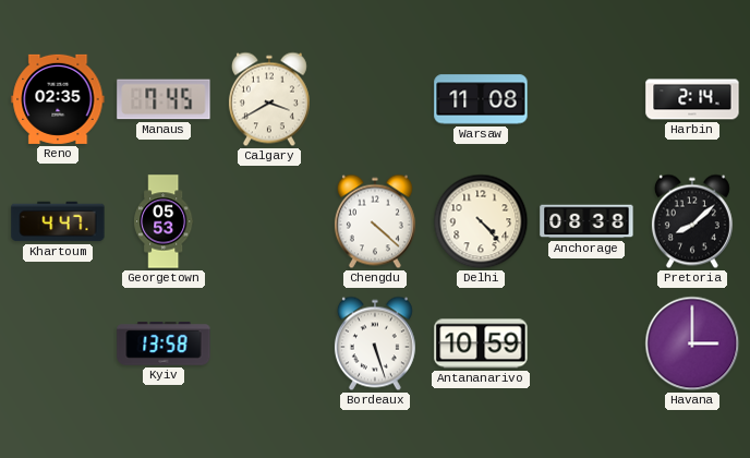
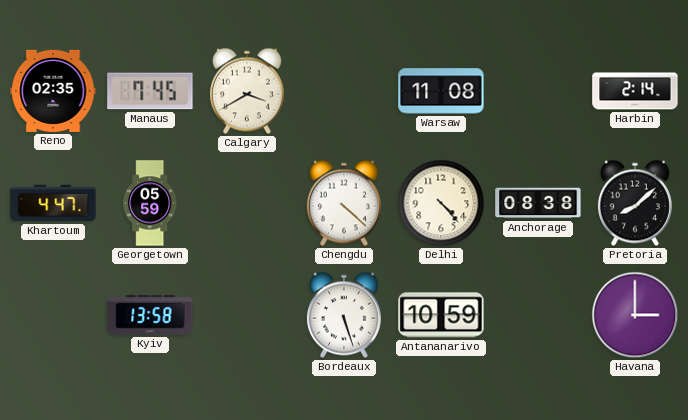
Georgetown: 05:53 -> 05:59
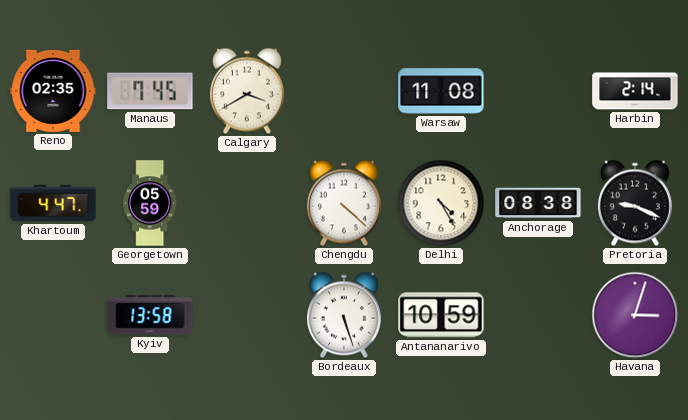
Delhi: 4:23 -> 4:25
Pretoria: 8:08 -> 9:19
Havana: 3:00 -> 3:03
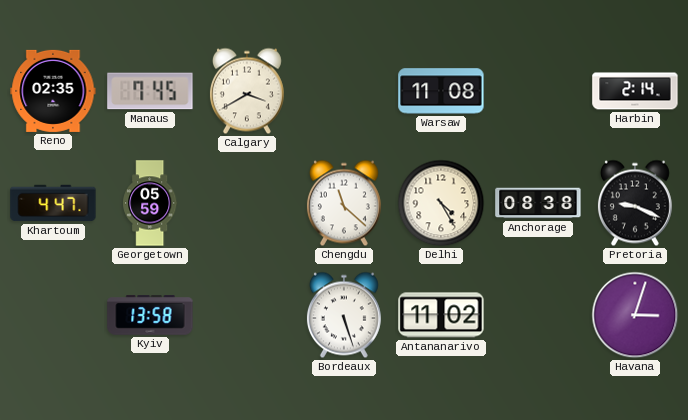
Chengdu: 4:22 -> 11:22
Antananarivo: 10:59 -> 11:02
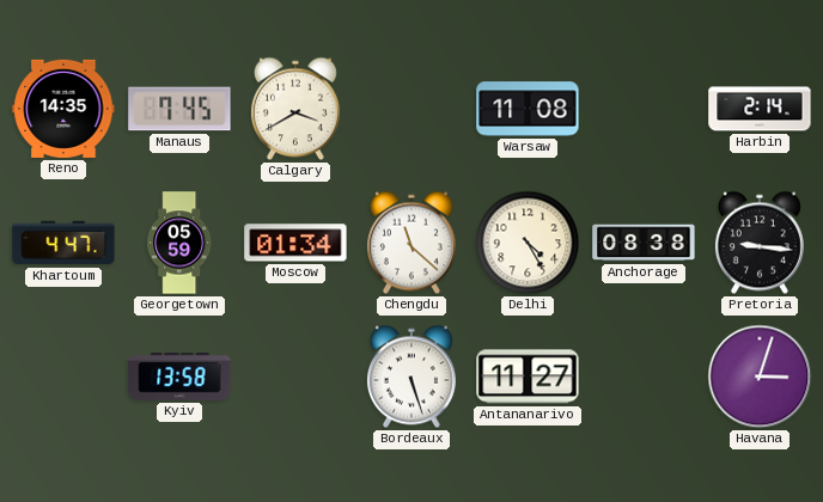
Reno: 02:35 -> 14:35
Moscow: none -> 01:34
Pretoria: 9:19 -> 9:16
Antananarivo: 11:02 -> 11:27
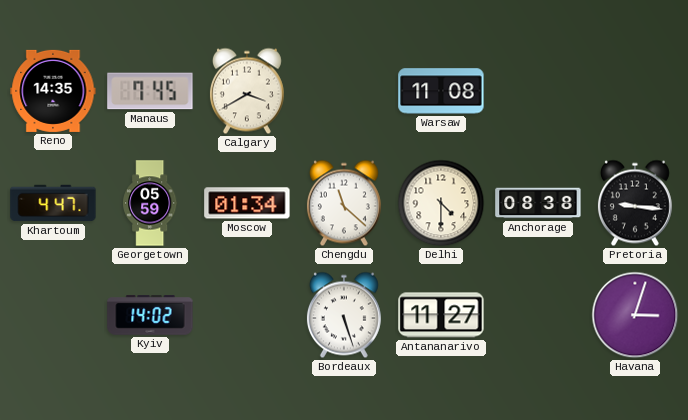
Harbin: 2:14 -> none
Delhi: 4:25 -> 4:30
Kyiv: 13:58 -> 14:02
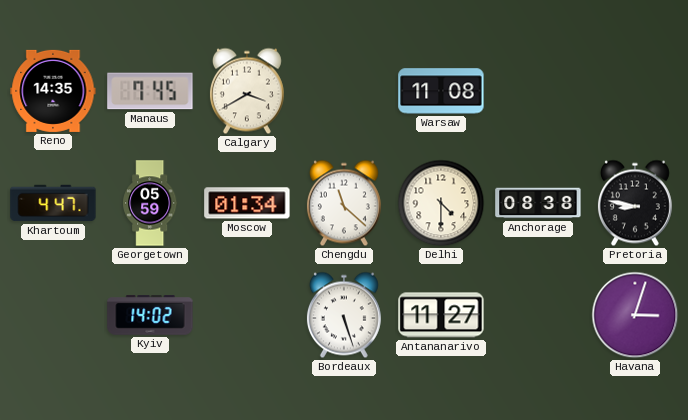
Pretoria: 9:16 -> 8:47
